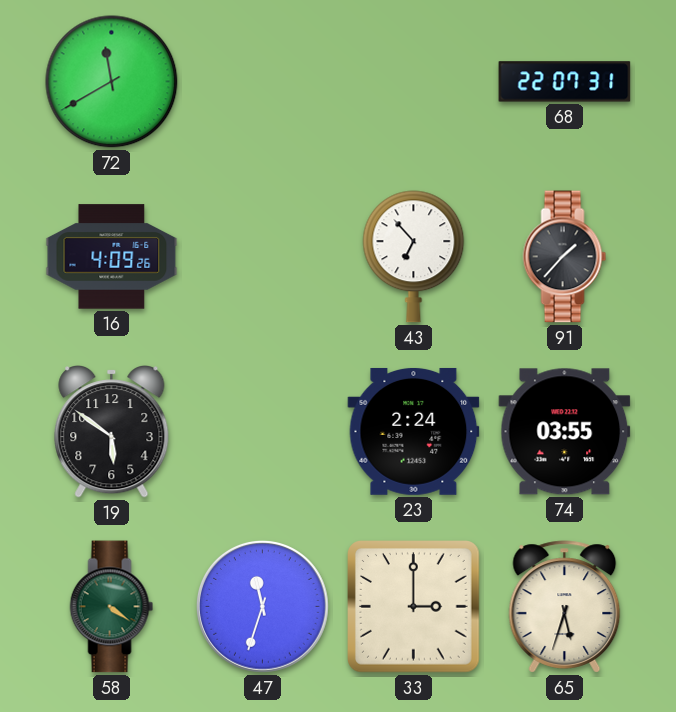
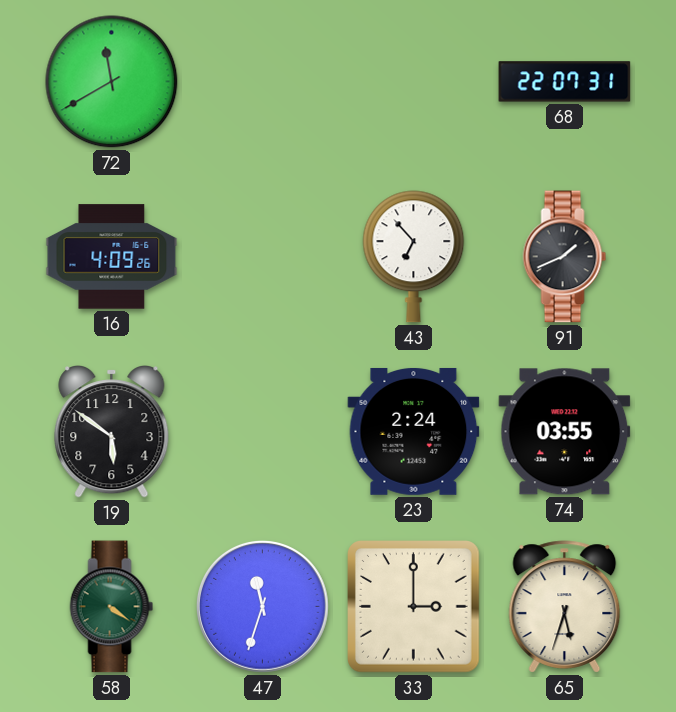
91: 1:37 -> 1:41
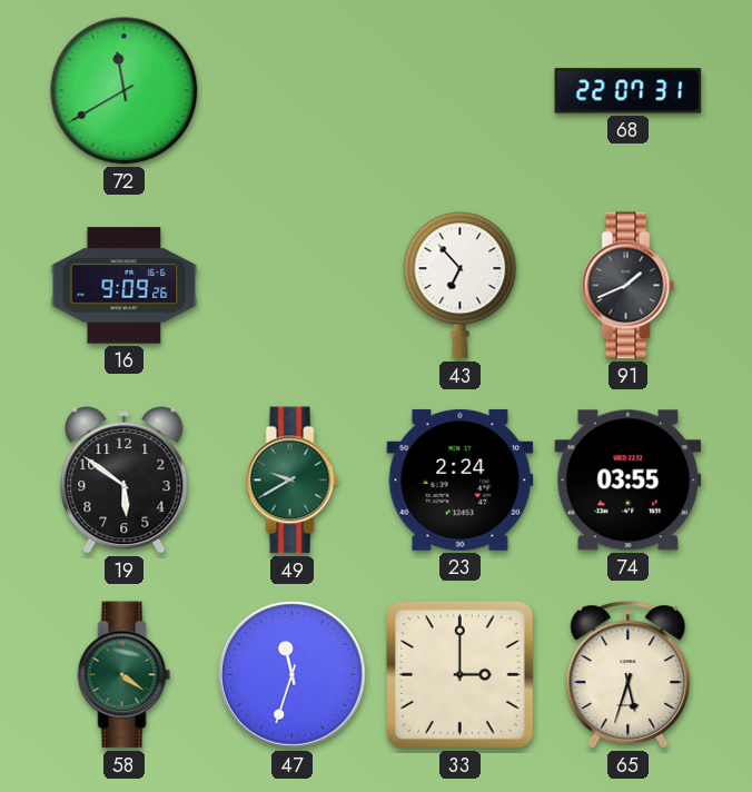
16: 4:09 -> 9:09
49: none -> 9:40
